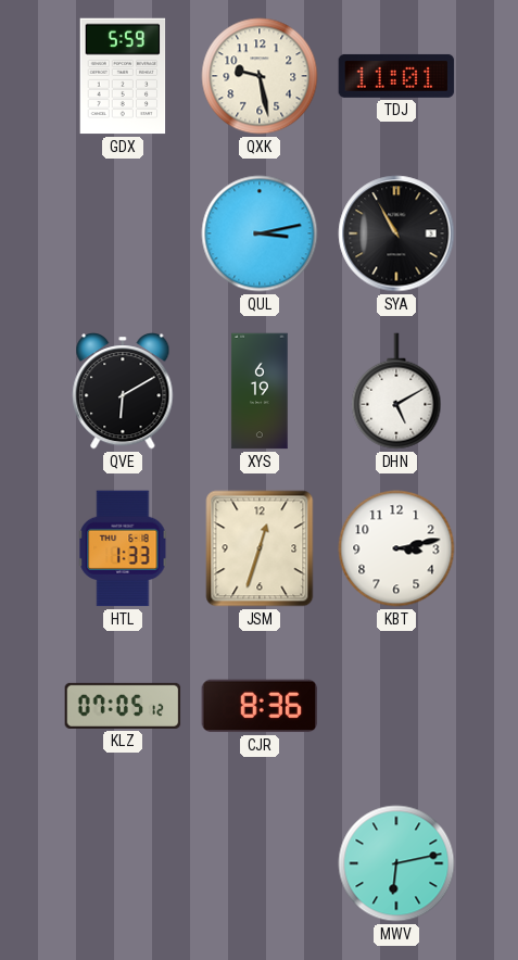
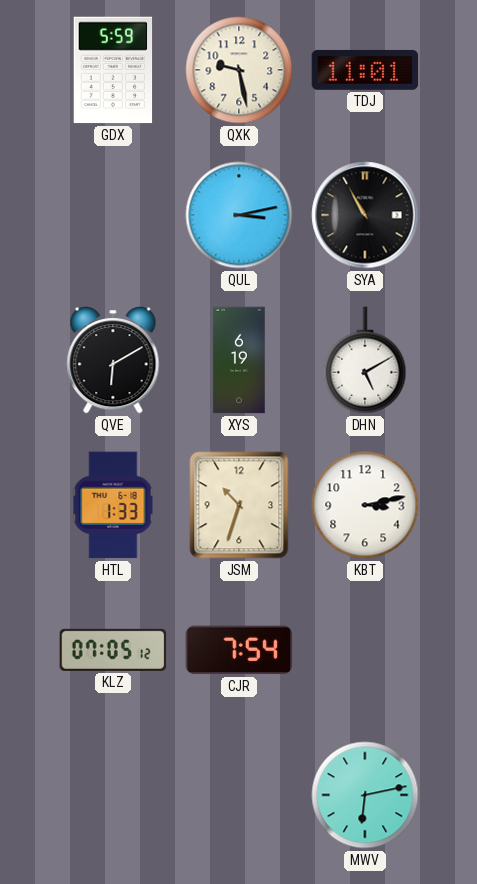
JSM: 12:33 -> 10:33
CJR: 8:36 -> 7:54
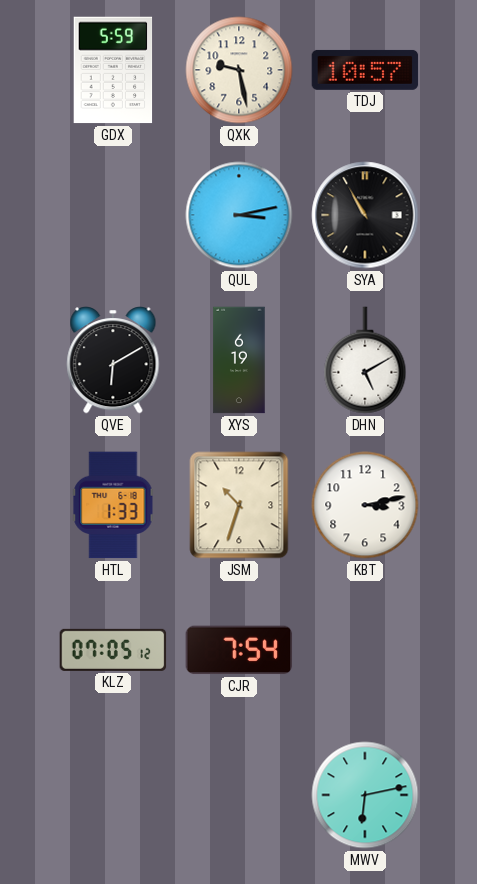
TDJ: 11:01 -> 10:57
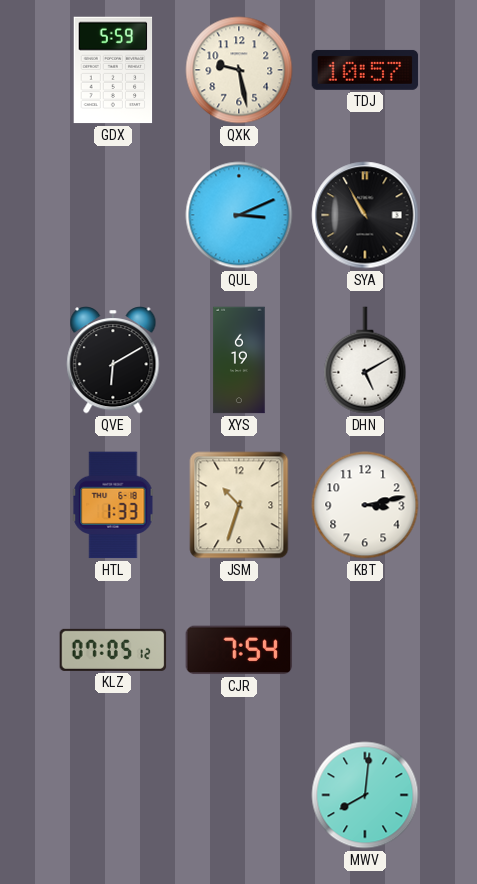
QUL: 3:13 -> 3:11
MWV: 6:13 -> 8:01
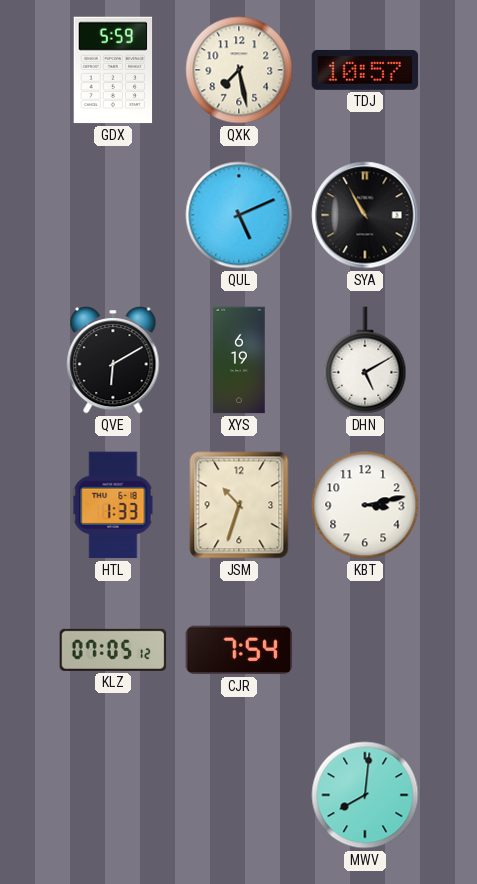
QXK: 9:28 -> 7:28
QUL: 3:11 -> 5:11
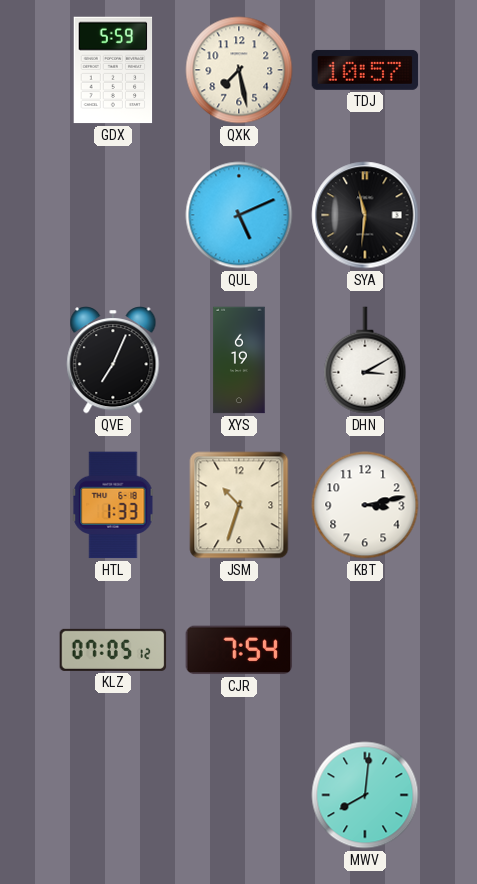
SYA: 10:55 -> 11:31
QVE: 6:10 -> 7:04
DHN: 5:10 -> 3:10
